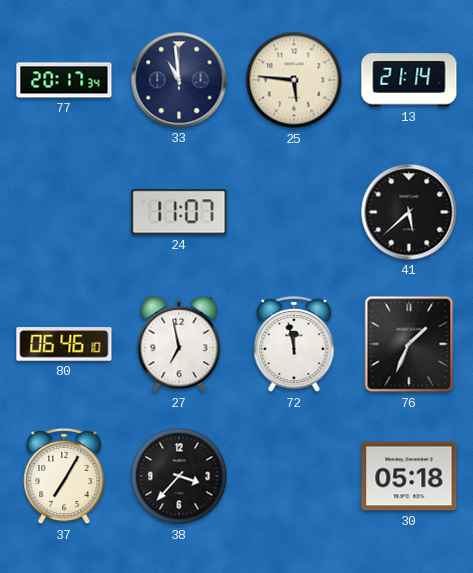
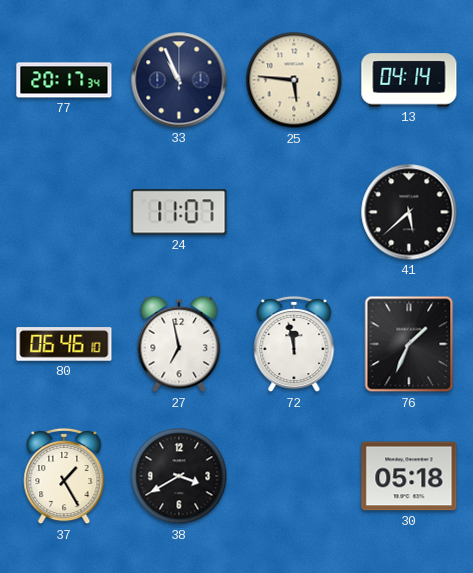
33: 10:59 -> 10:56
13: 21:14 -> 04:14
37: 7:05 -> 1:25
38: 3:37 -> 3:40
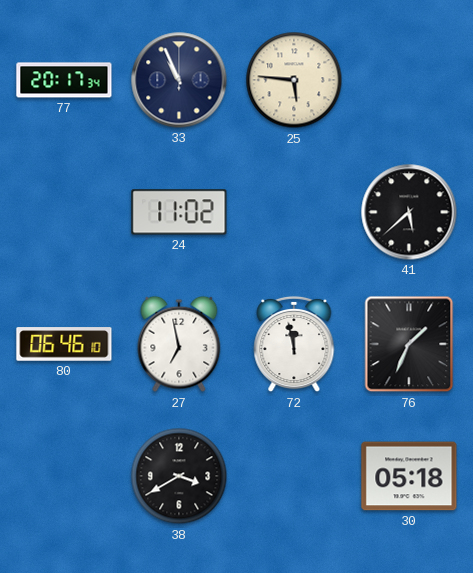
13: 04:14 -> none
24: 11:07 -> 11:02
37: 1:25 -> none
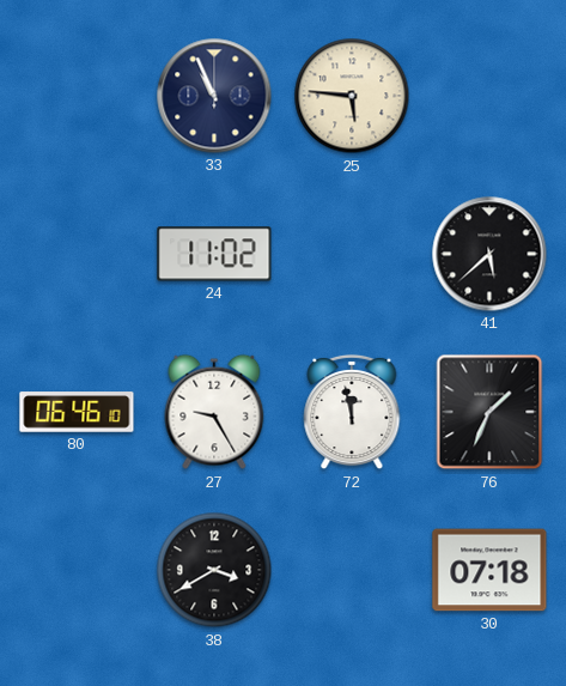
77: 20:17 -> none
27: 6:58 -> 9:25
30: 05:18 -> 07:18
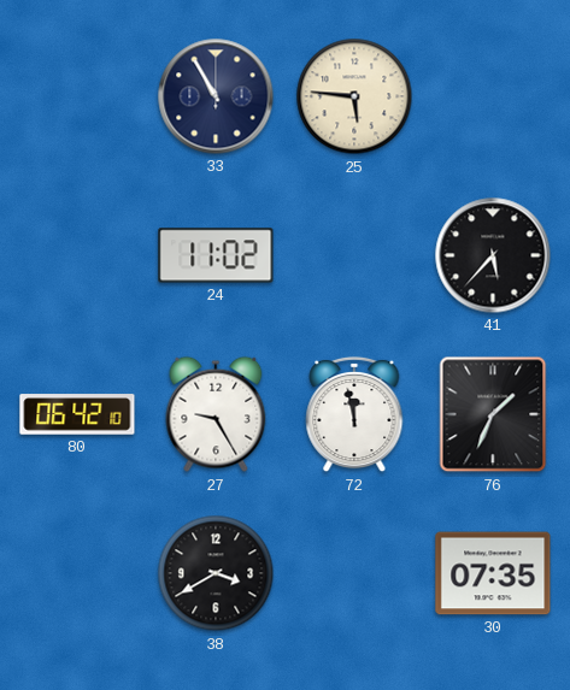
33: 10:56 -> 10:55
41: 5:38 -> 5:37
80: 06:46 -> 06:42
30: 07:18 -> 07:35
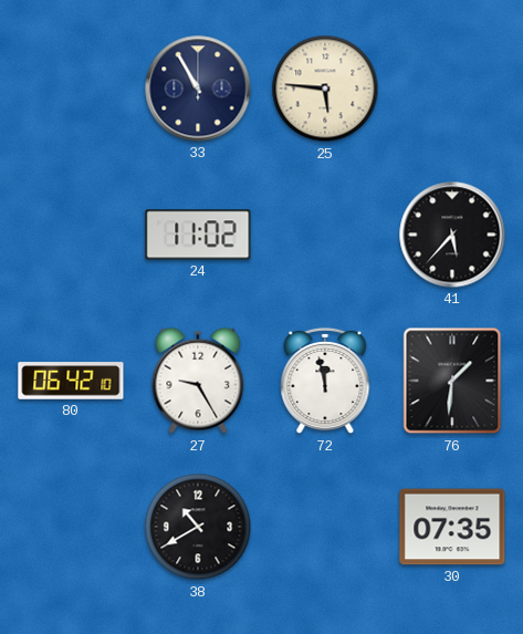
76: 1:34 -> 1:31
38: 3:40 -> 10:40
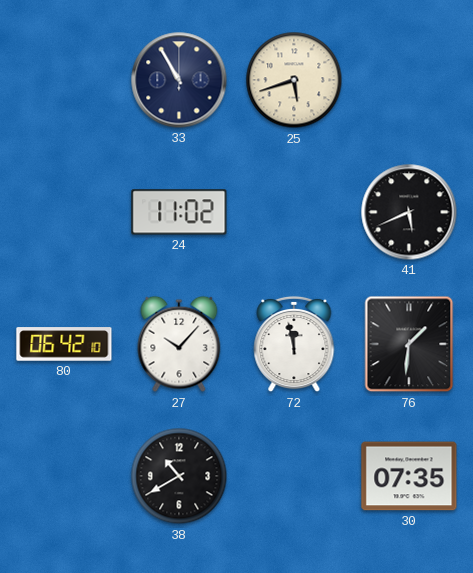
25: 5:46 -> 5:42
41: 5:37 -> 5:41
27: 9:25 -> 10:07
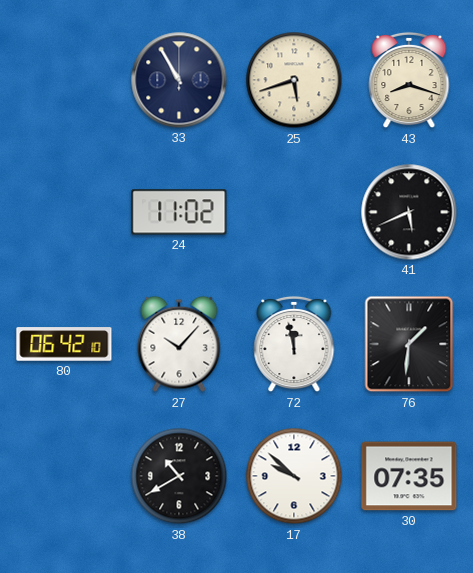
43: none -> 8:18
17: none -> 9:52
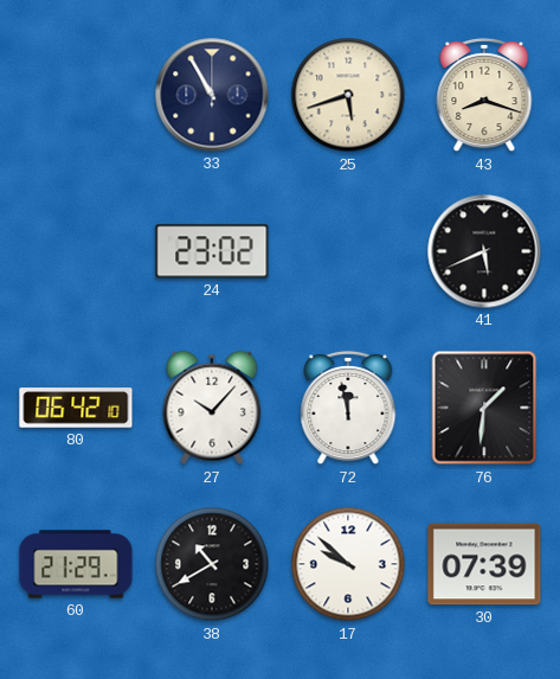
24: 11:02 -> 23:02
60: none -> 21:29
30: 07:35 -> 07:39
